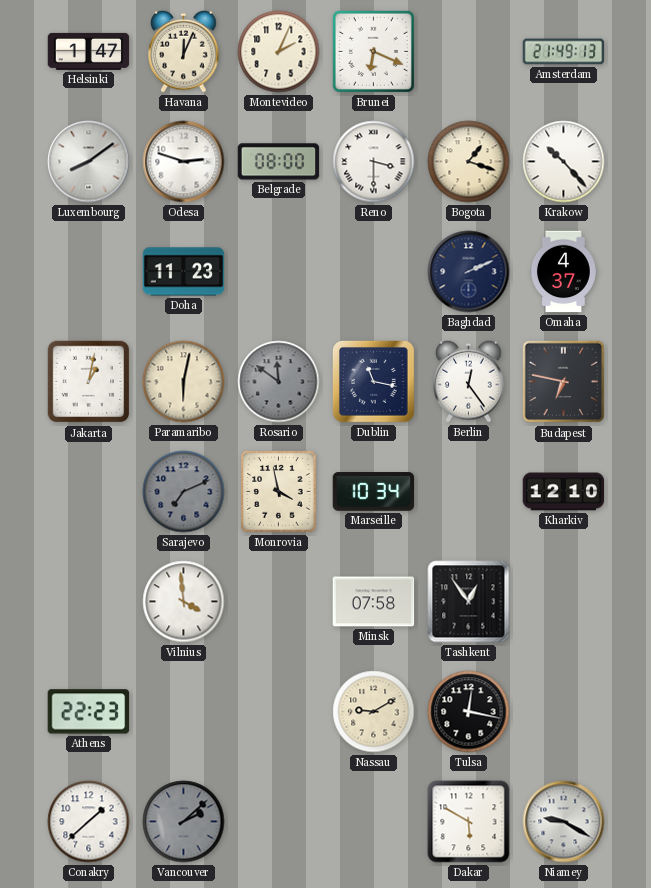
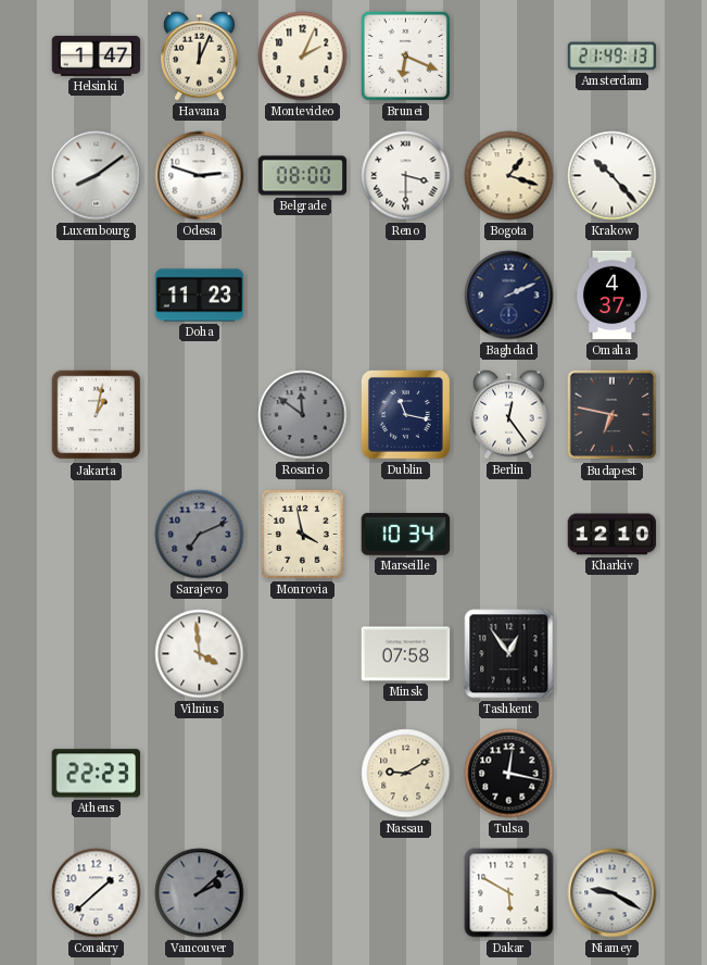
Paramaribo: 6:02 -> none
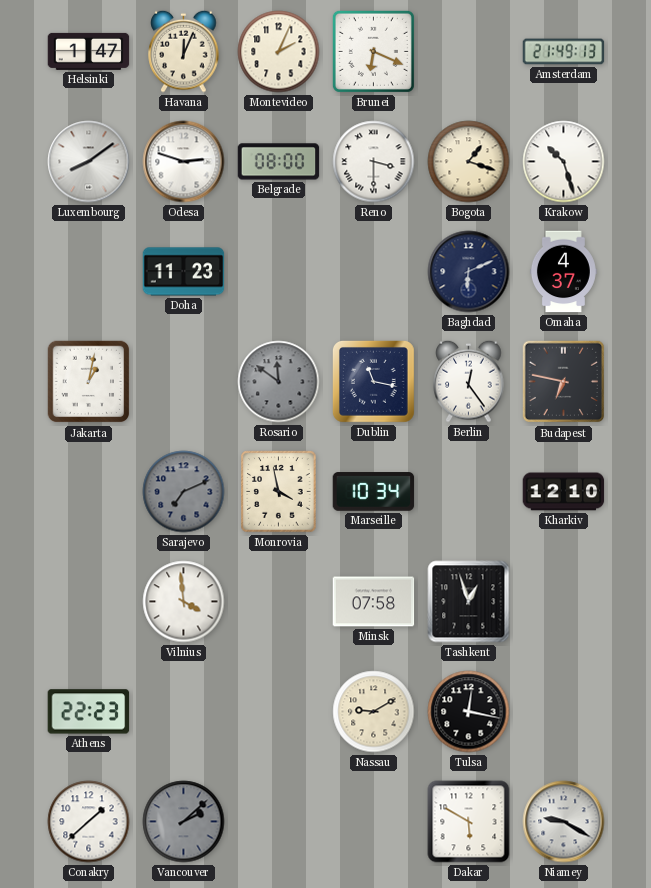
Krakow: 10:23 -> 10:27
Baghdad: 2:11 -> 6:11
Tashkent: 12:54 -> 12:57
